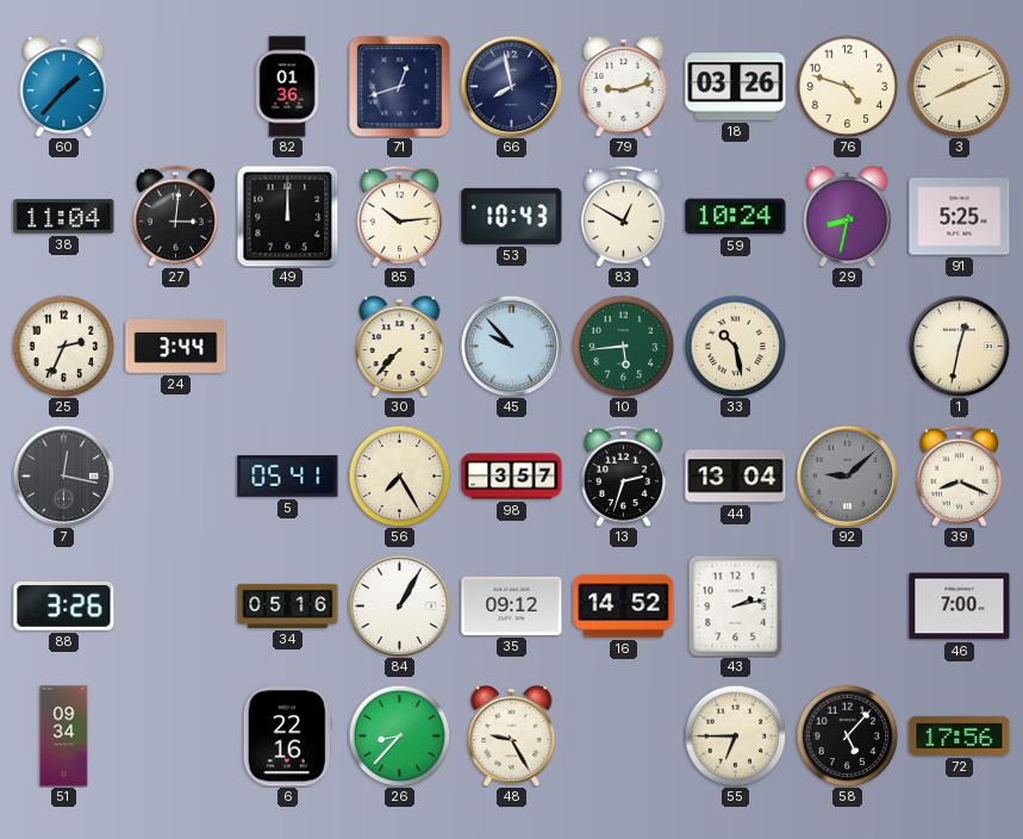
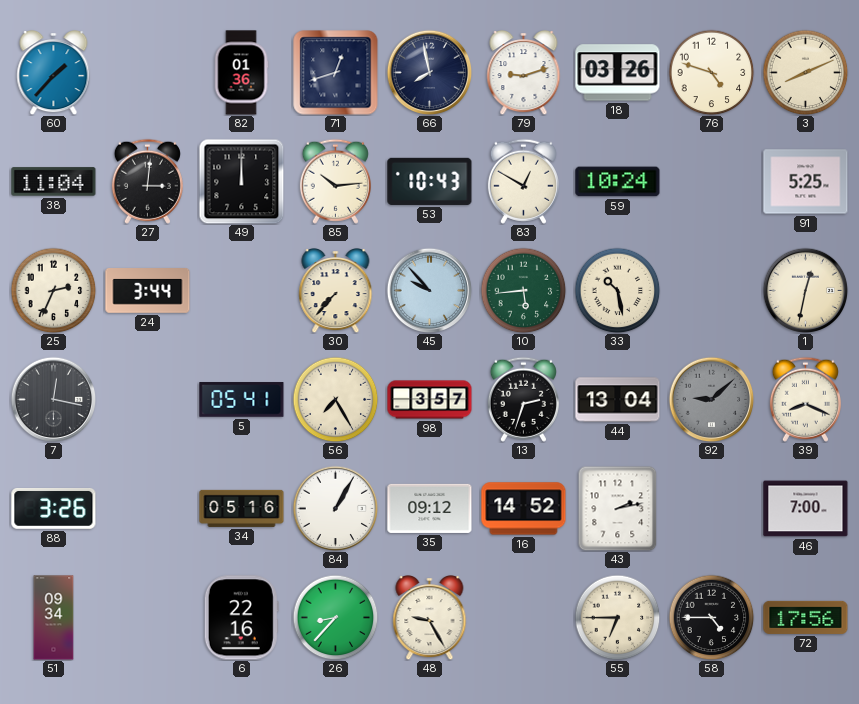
29: 8:32 -> none
58: 5:07 -> 4:45
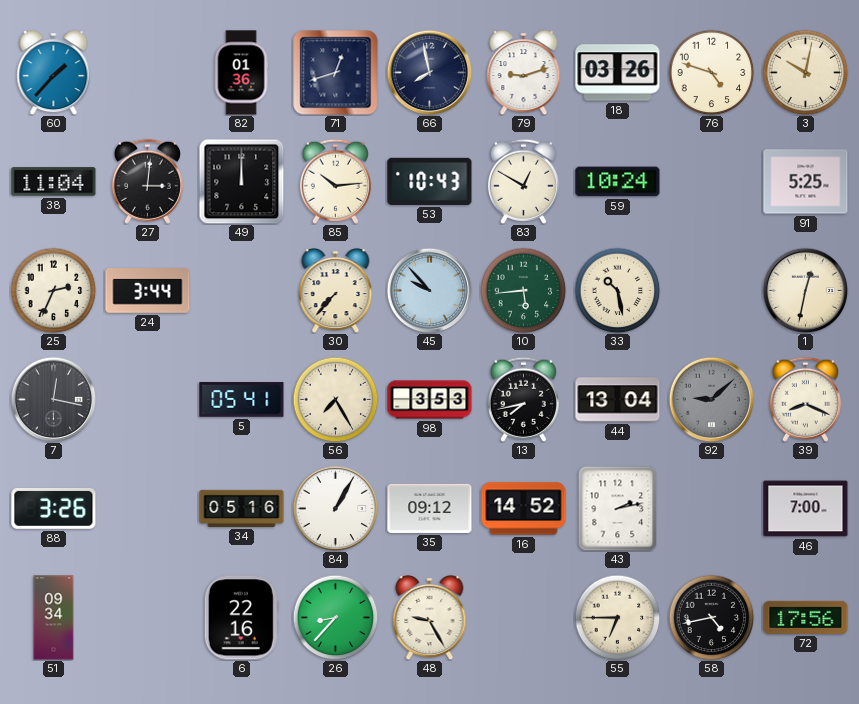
3: 8:11 -> 10:02
98: 3:57 -> 3:53
13: 2:33 -> 7:43
58: 4:45 -> 4:43
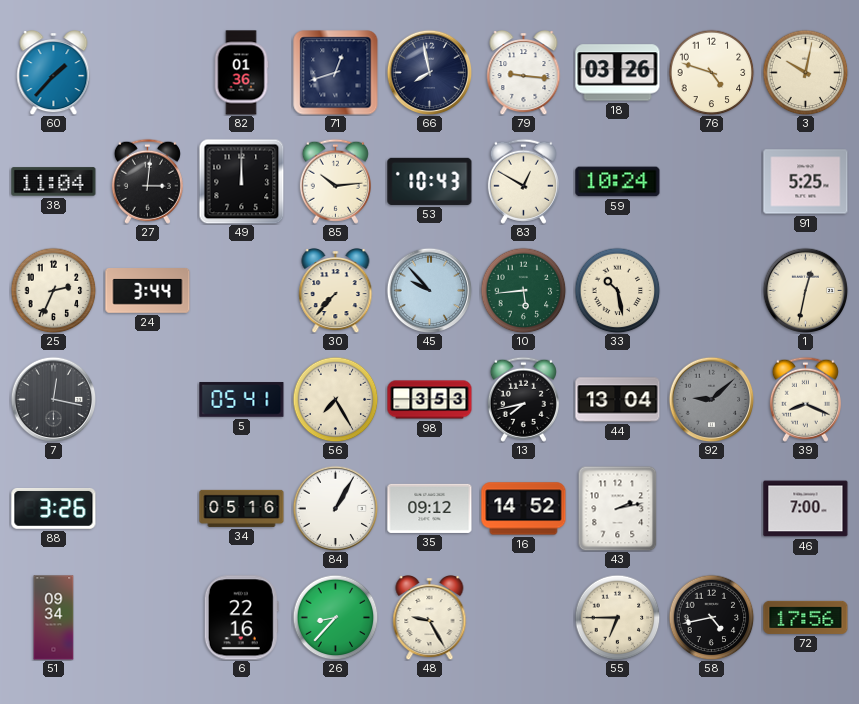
79: 9:12 -> 9:16
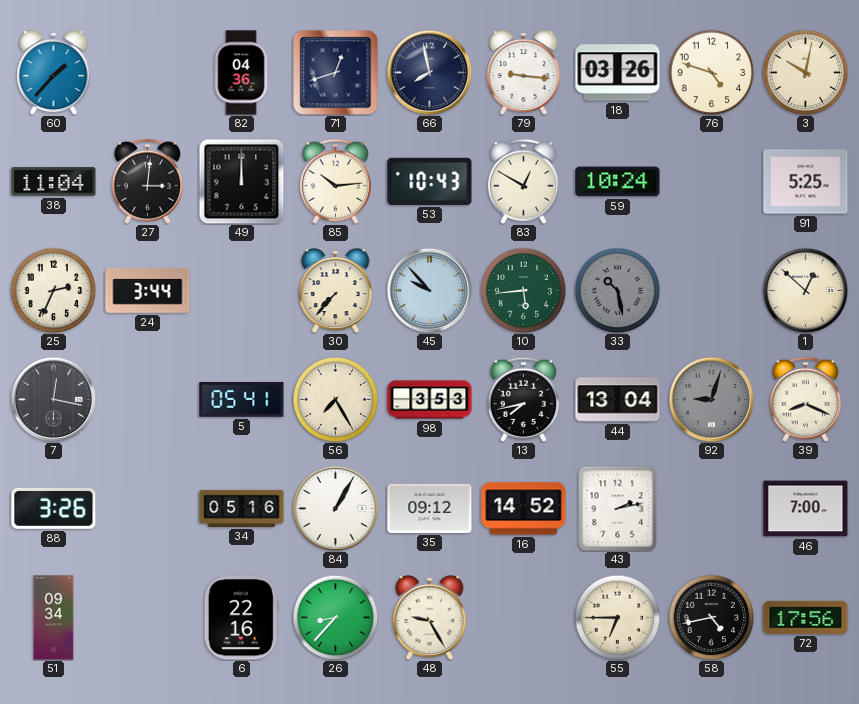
82: 01:36 -> 04:36
33 dial: cream -> grey
1: 12:32 -> 12:52
92: 9:08 -> 9:03
